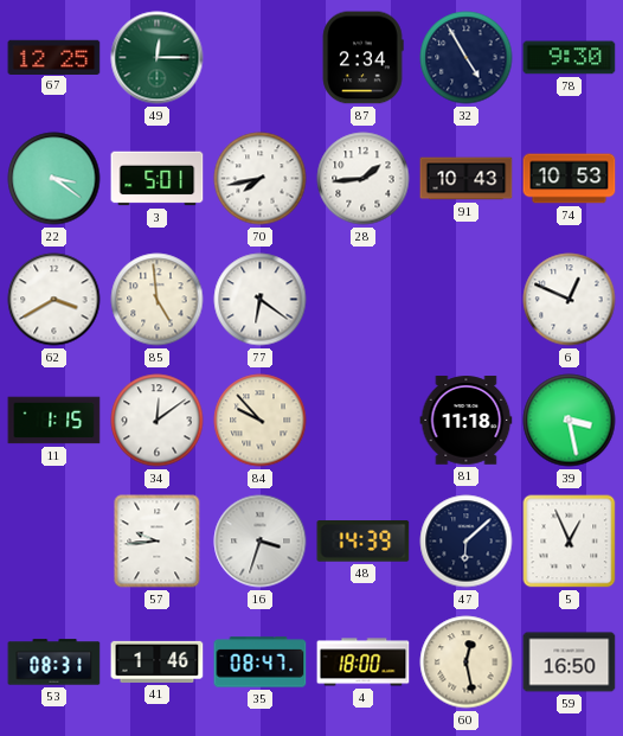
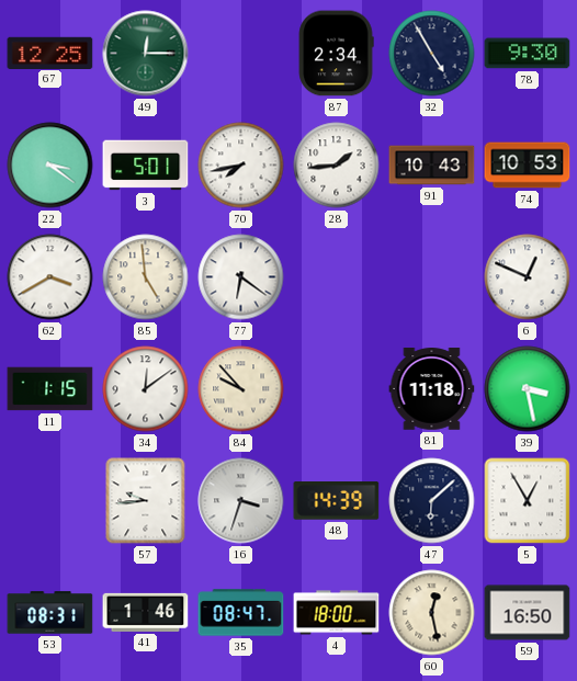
5: 12:56 -> 12:55
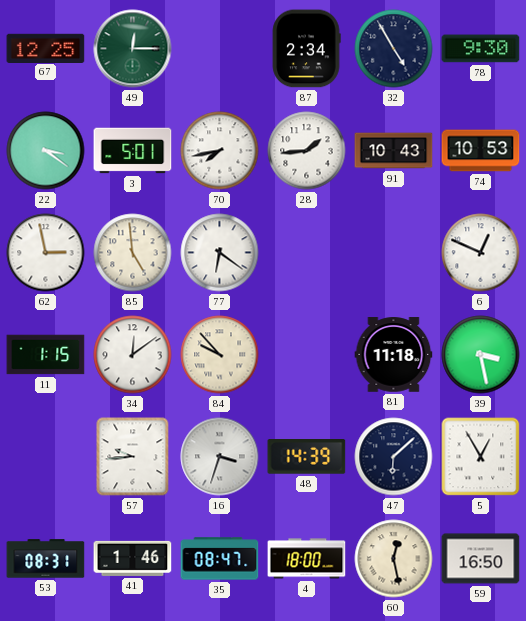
62: 3:40 -> 2:58
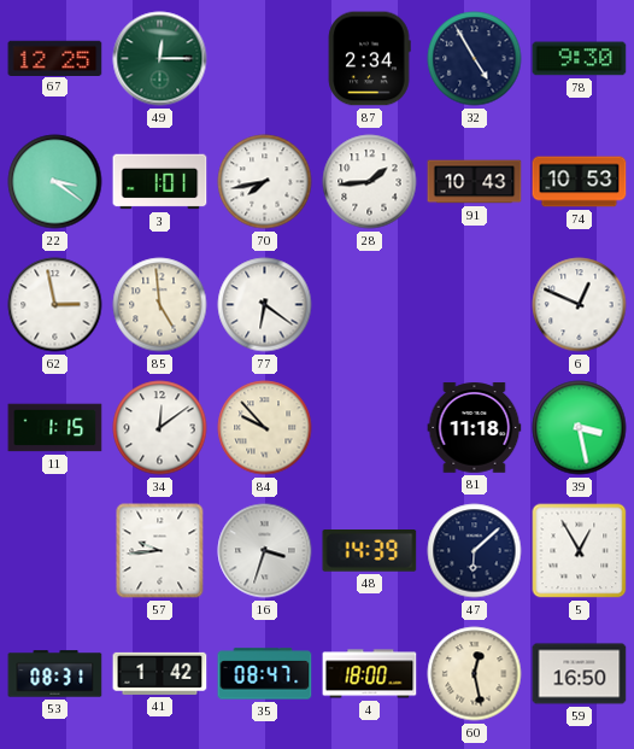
3: 5:01 -> 1:01
41: 1:46 -> 1:42
